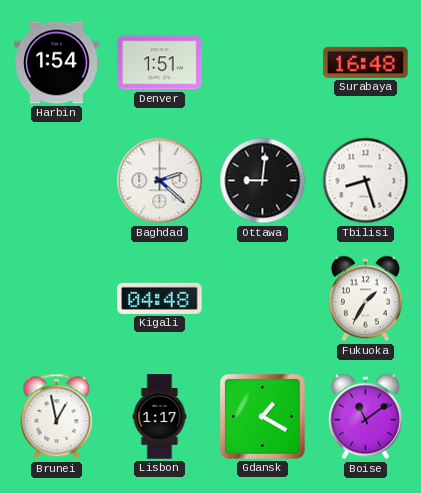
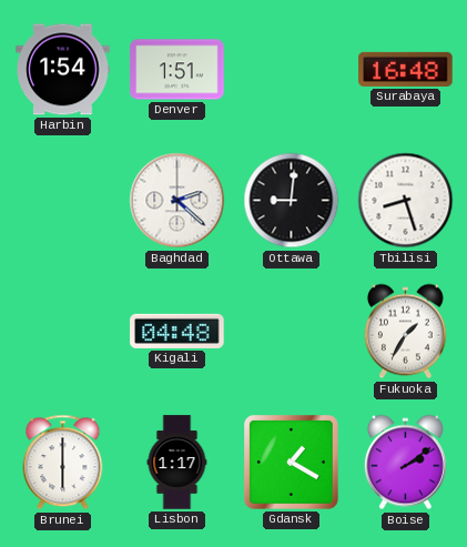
Brunei: 12:58 -> 6:00
Boise: 11:09 -> 2:09
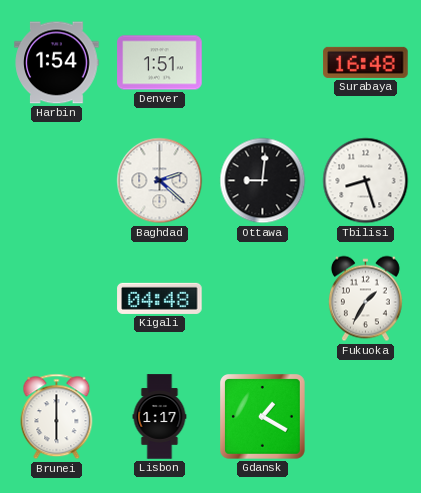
Boise: 2:09 -> none
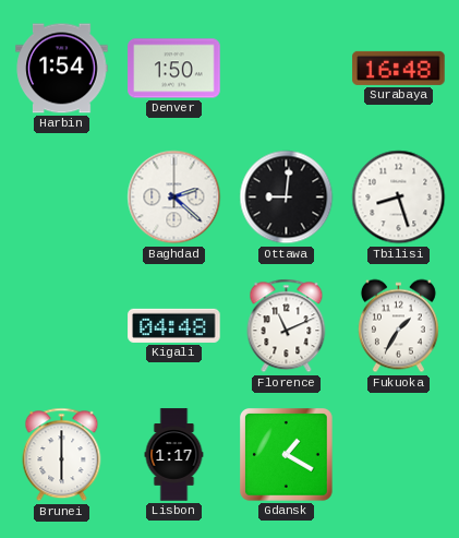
Denver: 1:51 -> 1:50
Florence: none -> 11:11
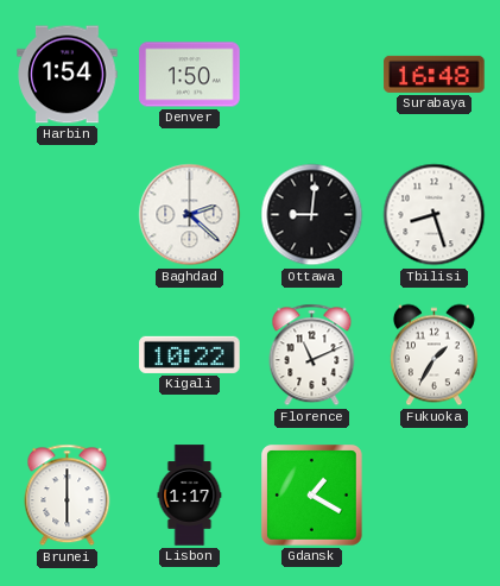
Kigali: 04:48 -> 10:22
